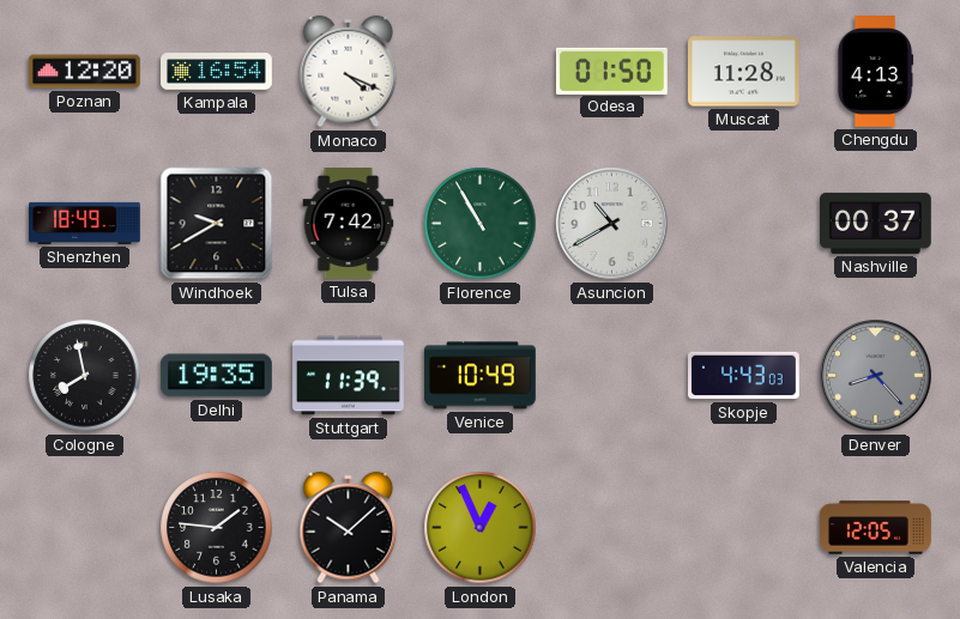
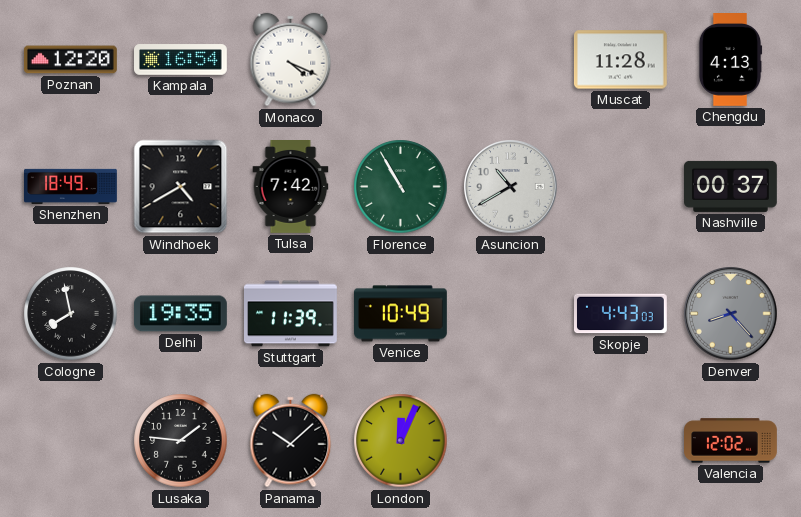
Odesa: 01:50 -> none
Windhoek: 9:40 -> 4:40
London: 12:56 -> 12:04
Valencia: 12:05 -> 12:02
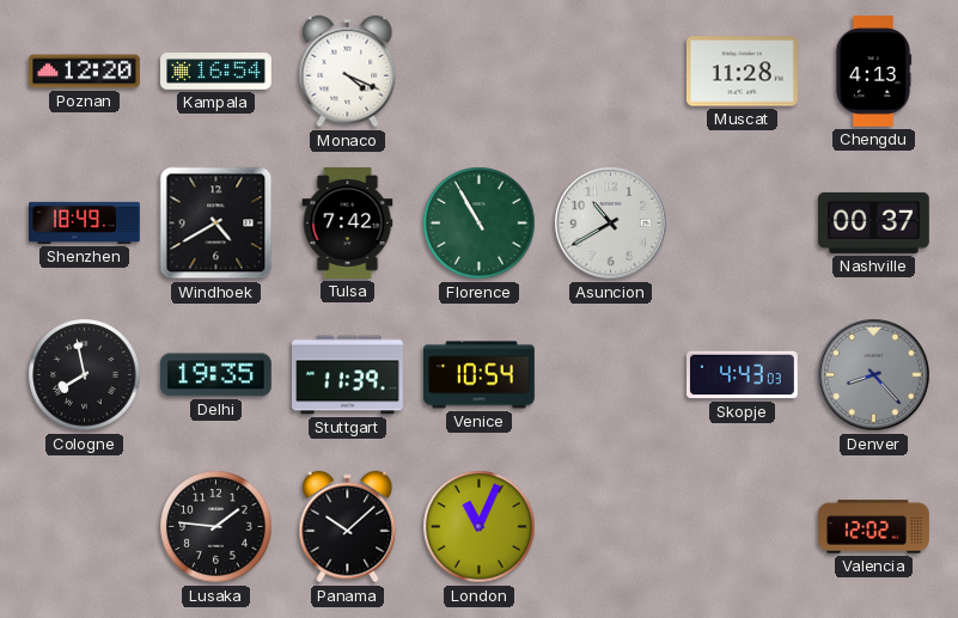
Venice: 10:49 -> 10:54
London: 12:04 -> 11:04
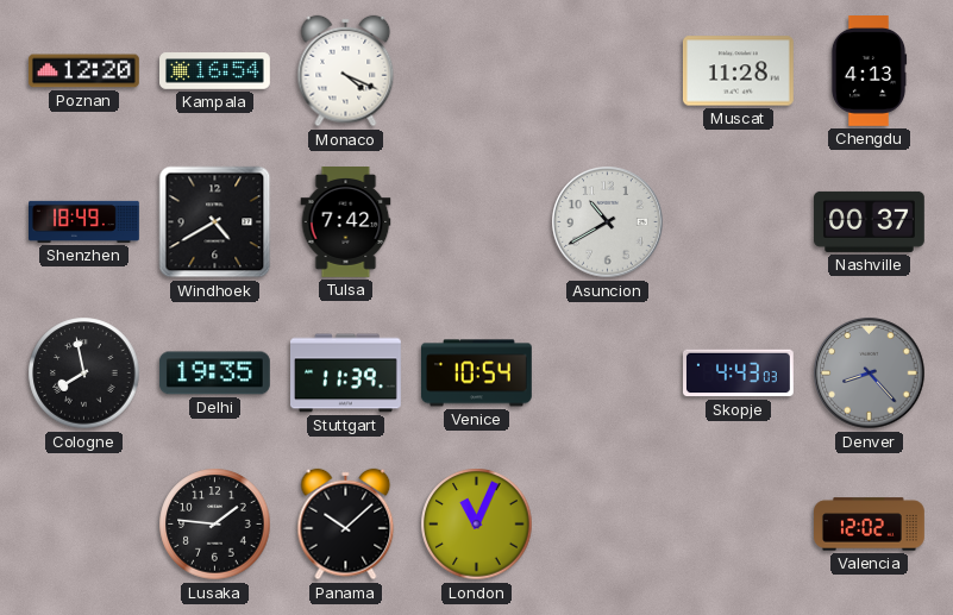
Florence: 10:55 -> none
